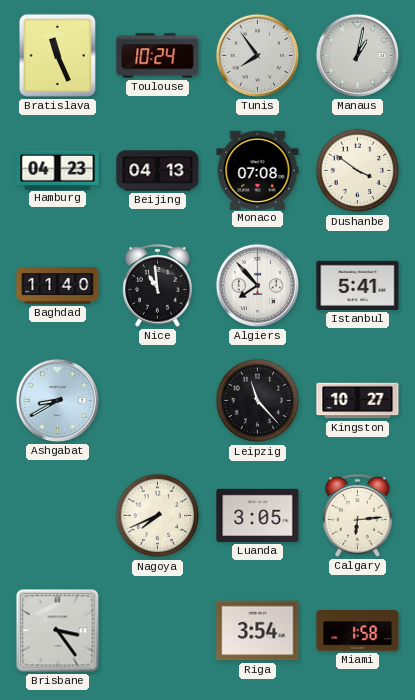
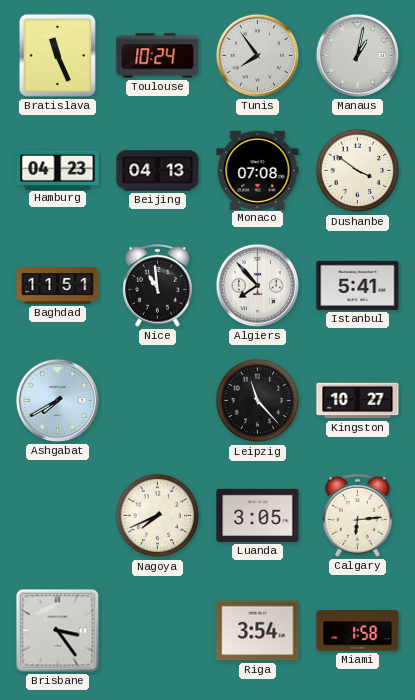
Baghdad: 11:40 -> 11:51
Ashgabat: 8:40 -> 7:40
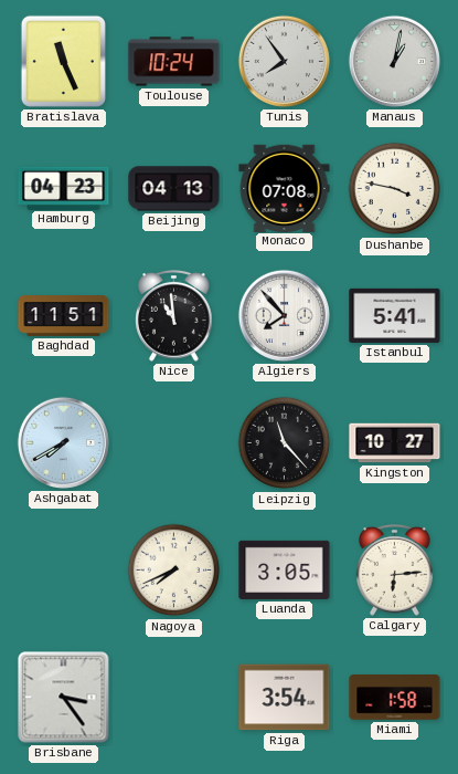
Dushanbe: 3:51 -> 3:47
